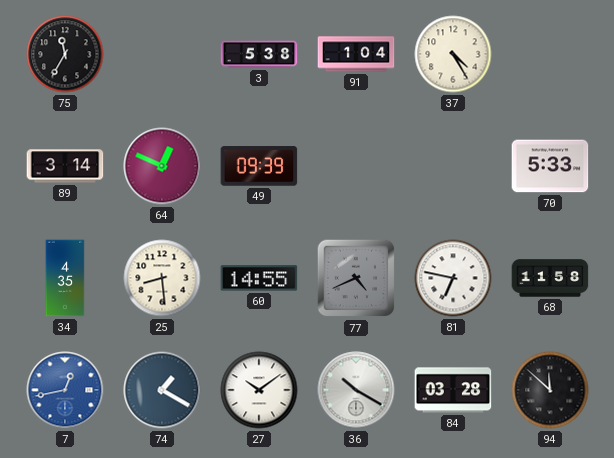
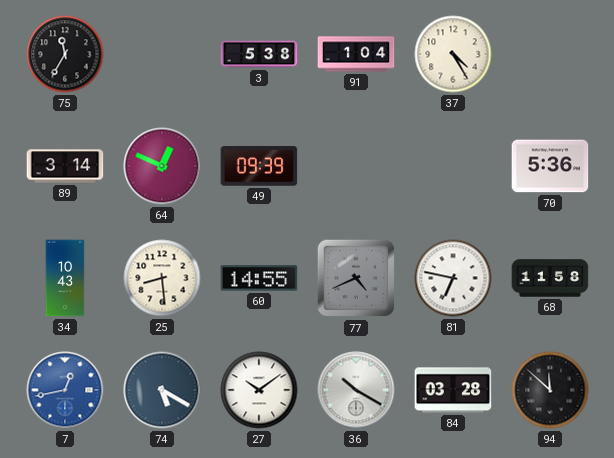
70: 5:33 -> 5:36
34: 4:35 -> 10:43
74: 1:20 -> 5:20
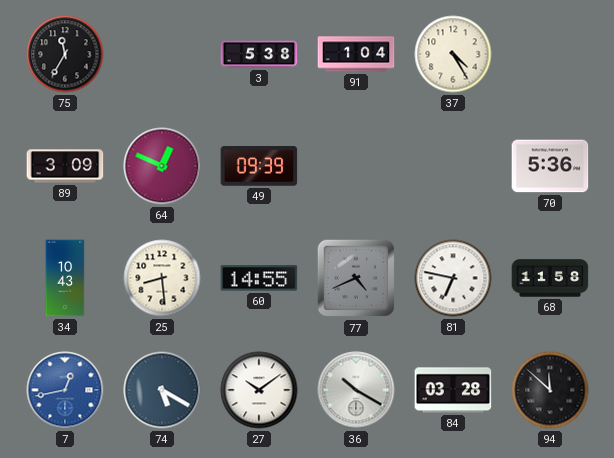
89: 3:14 -> 3:09
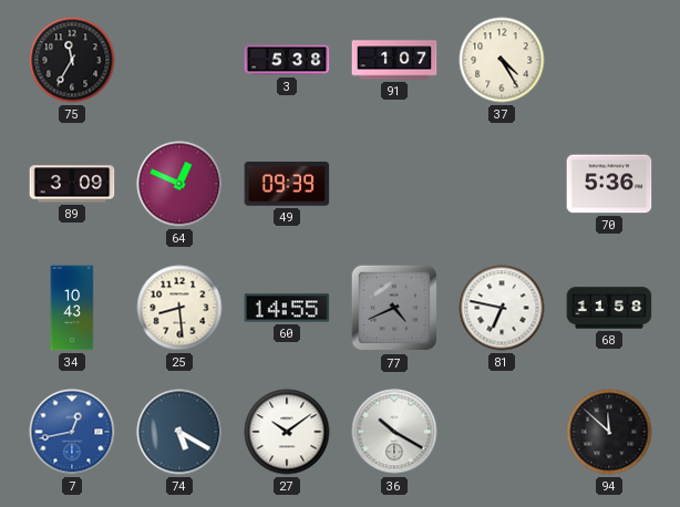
91: 1:04 -> 1:07
84: 03:28 -> none
